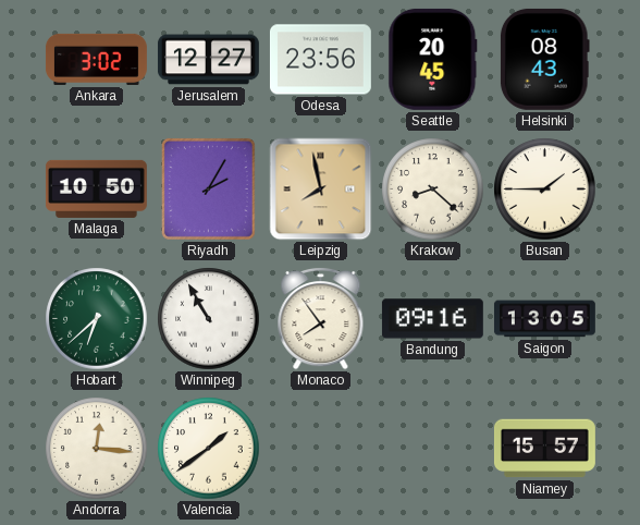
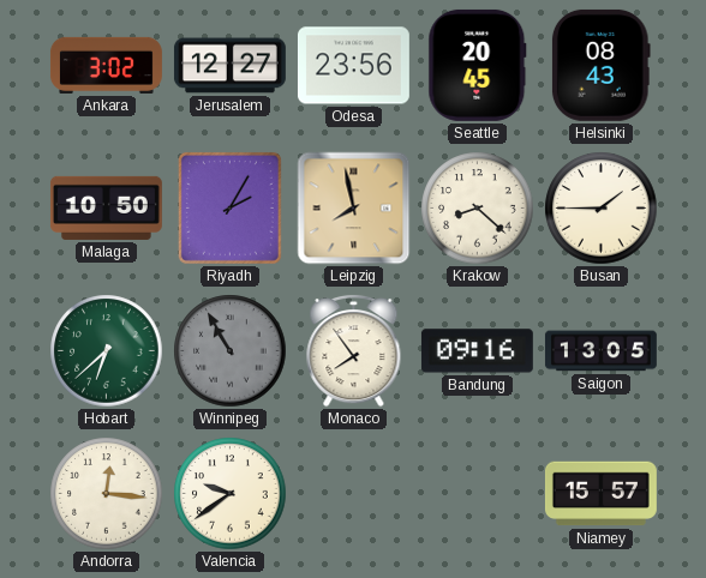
Winnipeg dial: white -> grey
Valencia: 1:39 -> 9:39
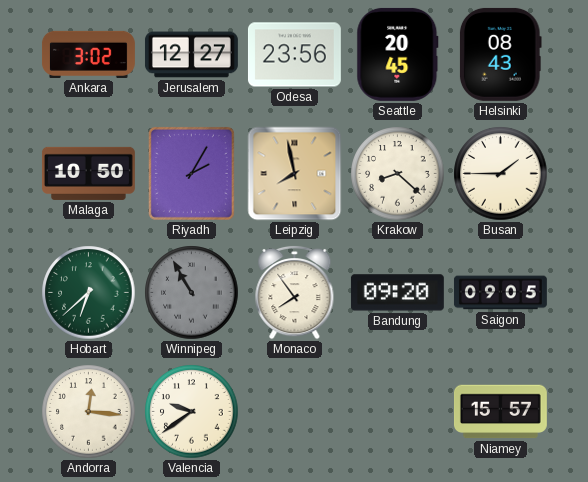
Bandung: 09:16 -> 09:20
Saigon: 13:05 -> 09:05
